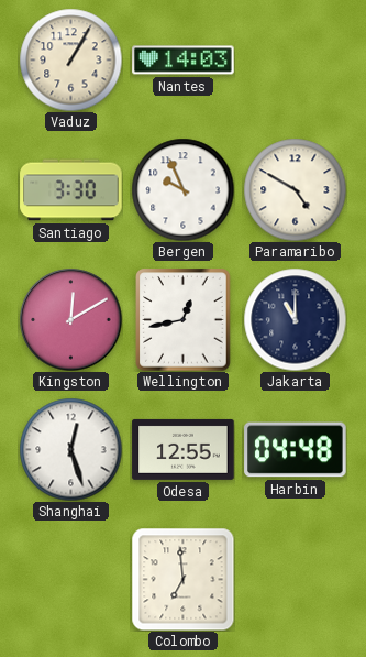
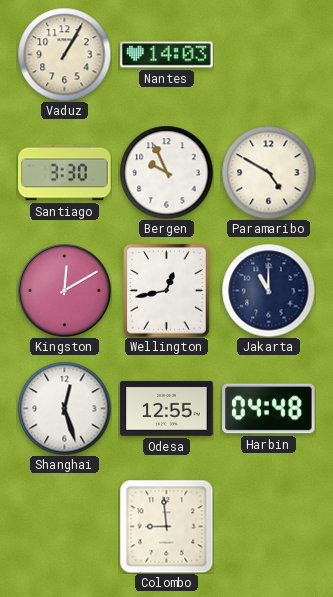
Colombo: 6:59 -> 8:59
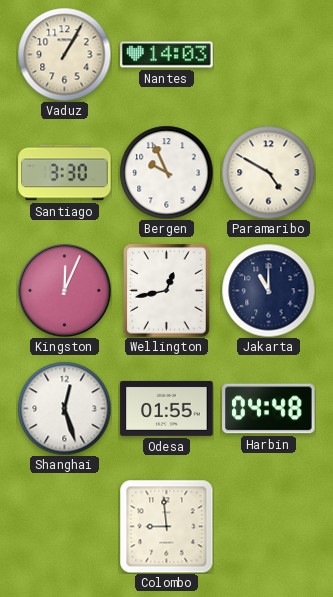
Kingston: 12:10 -> 12:04
Odesa: 12:55 -> 01:55
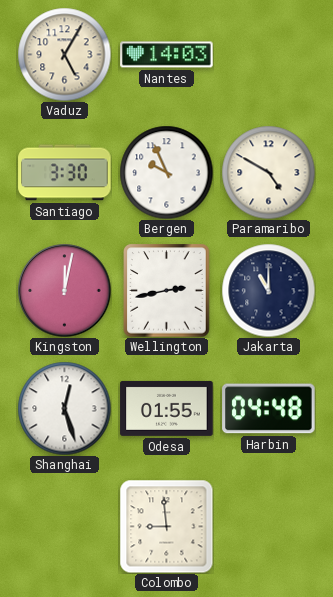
Vaduz: 1:05 -> 5:05
Kingston: 12:04 -> 12:02
Wellington: 12:43 -> 2:43
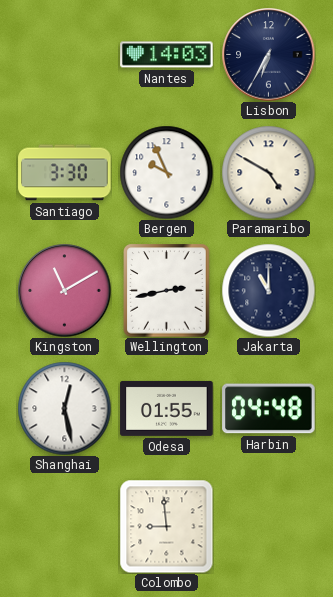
Vaduz: 5:05 -> none
Lisbon: none -> 6:35
Kingston: 12:02 -> 11:10
Shanghai: 12:27 -> 12:28
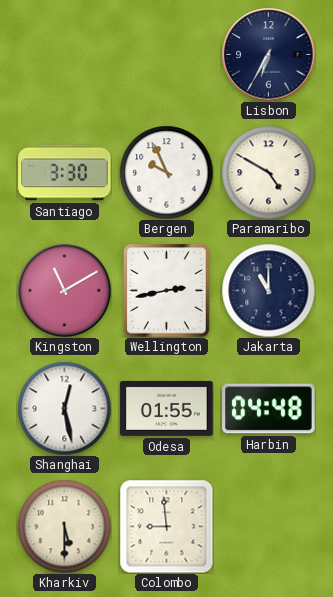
Nantes: 14:03 -> none
Kharkiv: none -> 5:30
